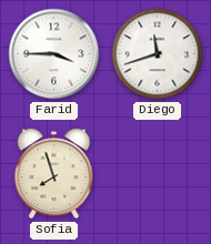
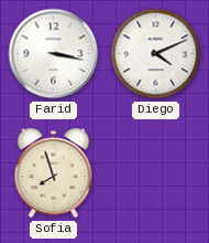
Farid: 3:45 -> 3:17
Diego: 11:42 -> 4:11
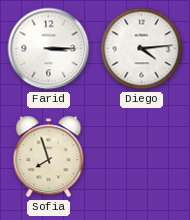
Farid: 3:17 -> 3:15
Diego: 4:11 -> 4:14
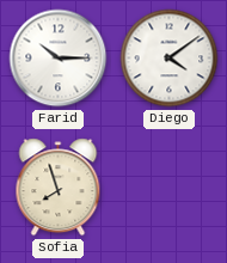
Farid: 3:15 -> 10:15
Diego: 4:14 -> 4:09
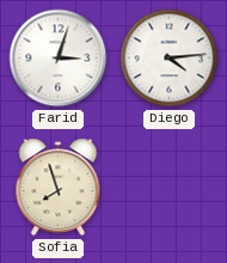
Farid: 10:15 -> 3:03
Diego: 4:09 -> 4:14
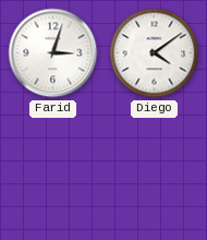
Diego: 4:14 -> 4:09
Sofia: 7:57 -> none
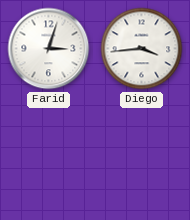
Diego: 4:09 -> 3:44
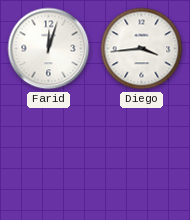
Farid: 3:03 -> 12:03
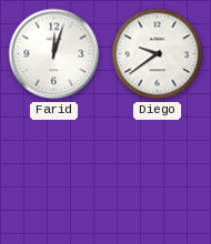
Diego: 3:44 -> 9:39
